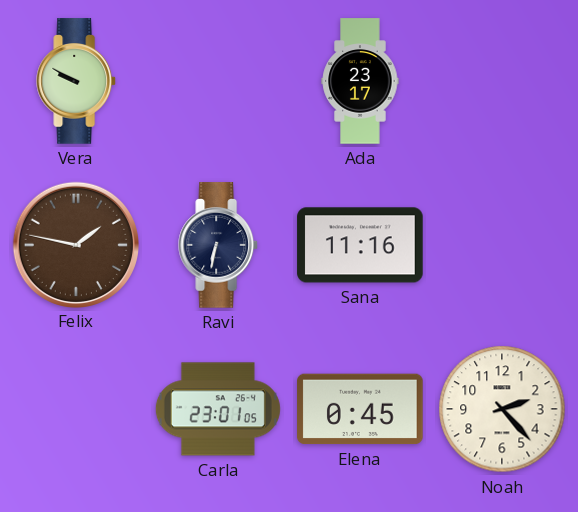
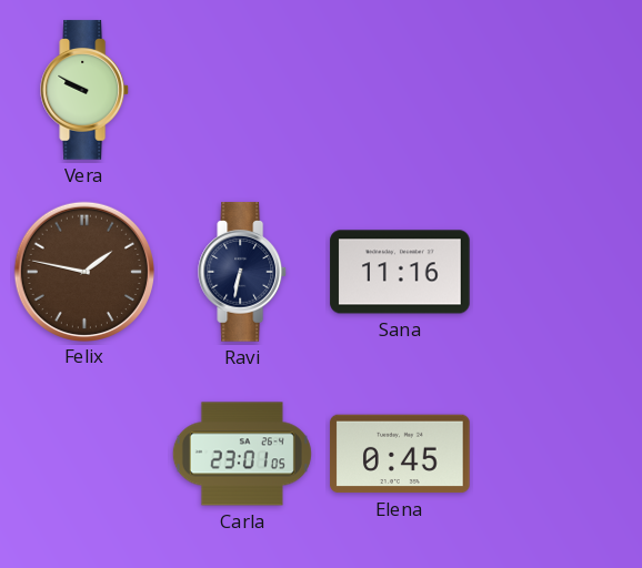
Ada: 23:17 -> none
Noah: 2:23 -> none
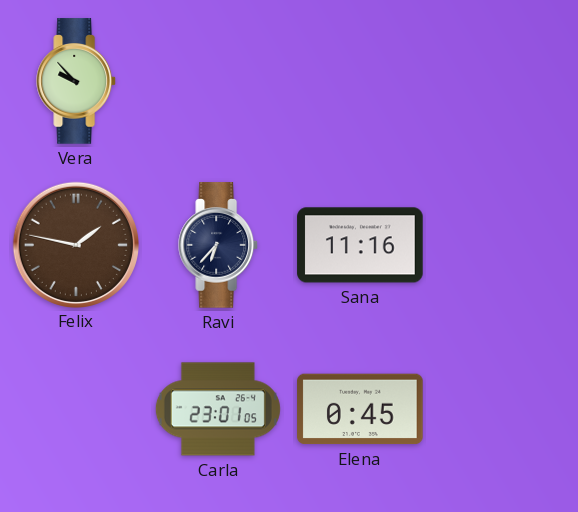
Vera: 9:50 -> 9:53
Ravi: 6:32 -> 6:37
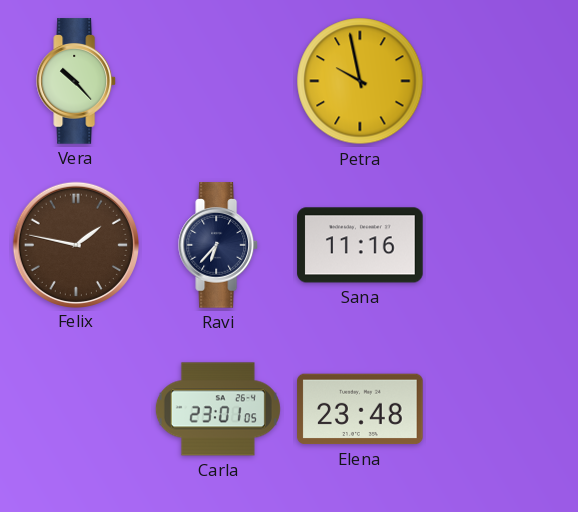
Vera: 9:53 -> 10:23
Petra: none -> 9:58
Elena: 0:45 -> 23:48
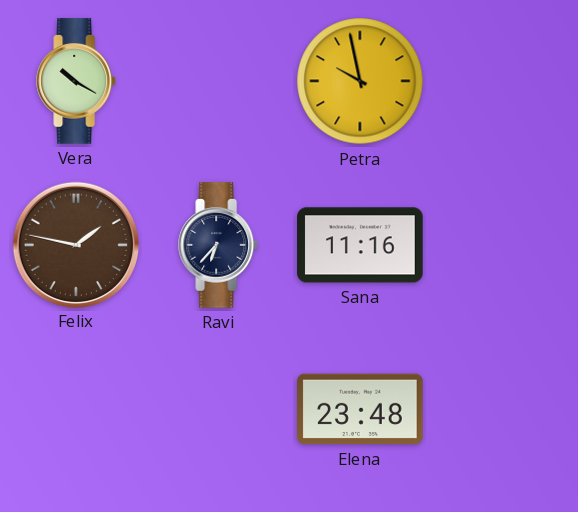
Vera: 10:23 -> 10:20
Carla: 23:01 -> none
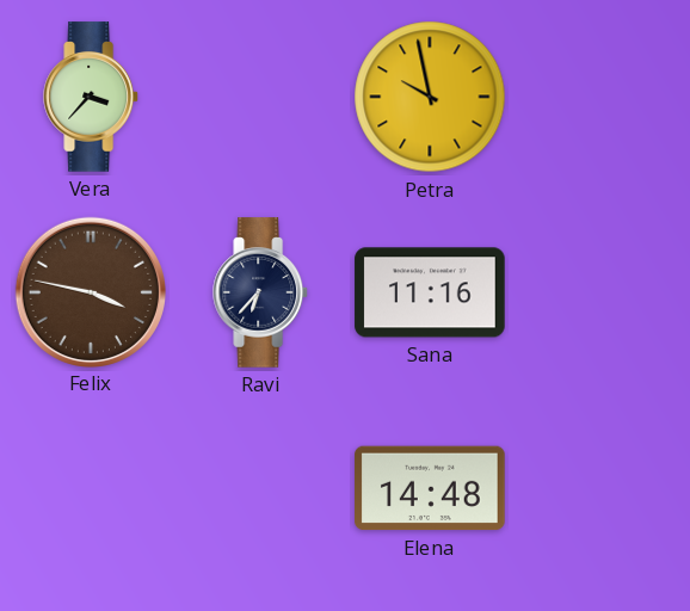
Vera: 10:20 -> 3:37
Felix: 1:47 -> 3:47
Elena: 23:48 -> 14:48
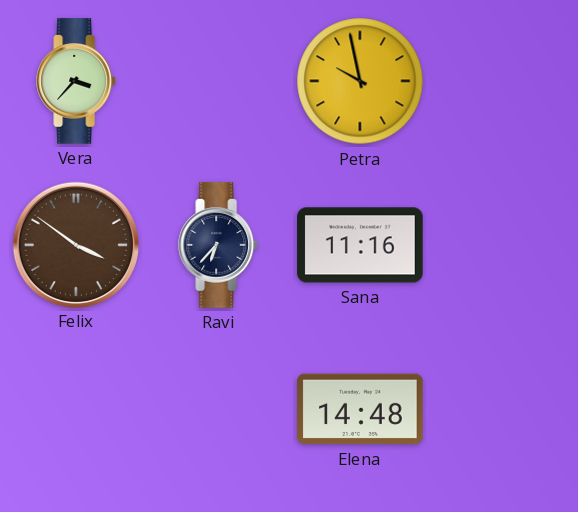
Felix: 3:47 -> 3:51
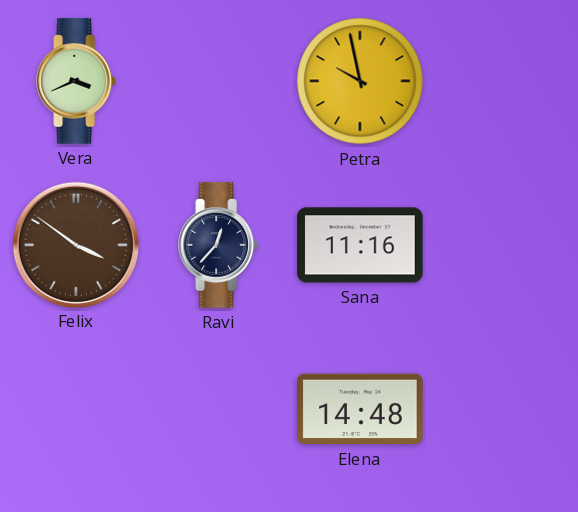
Vera: 3:37 -> 3:41
Ravi: 6:37 -> 12:37
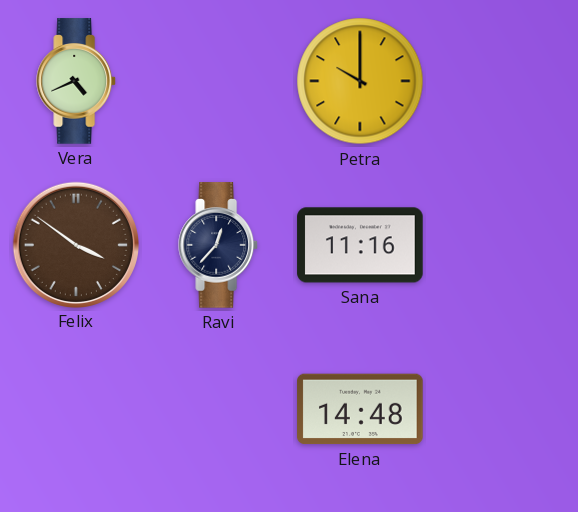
Vera: 3:41 -> 4:41
Petra: 9:58 -> 10:00
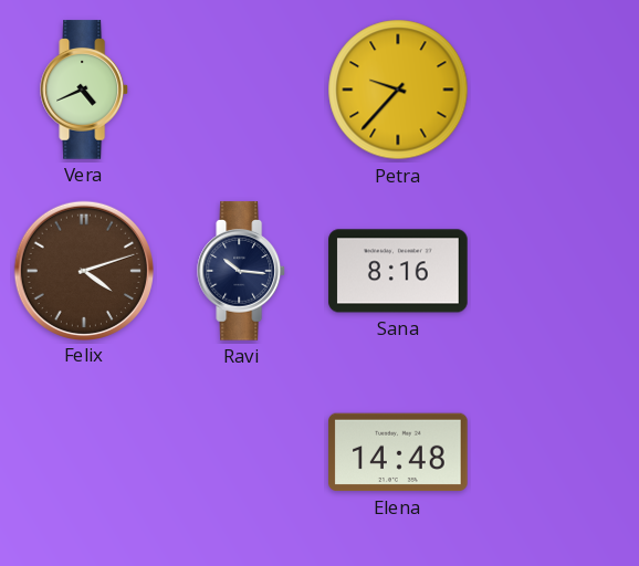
Petra: 10:00 -> 9:37
Felix: 3:51 -> 4:12
Ravi: 12:37 -> 10:16
Sana: 11:16 -> 8:16
